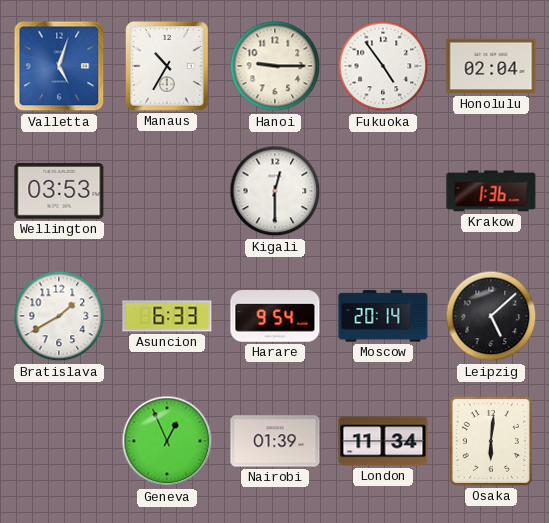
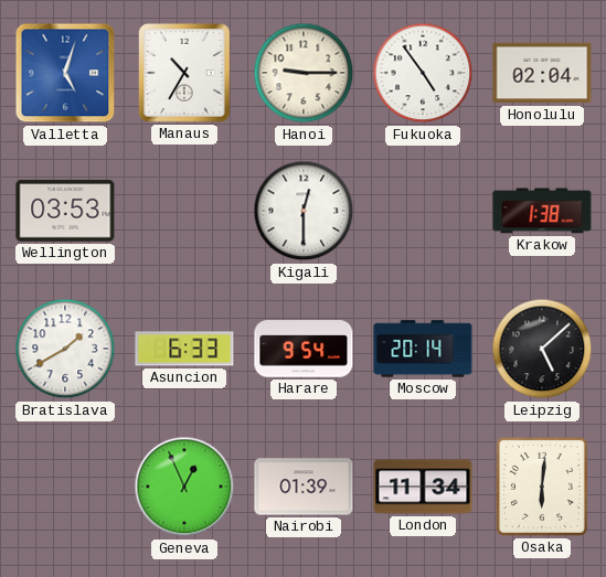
Krakow: 1:36 -> 1:38
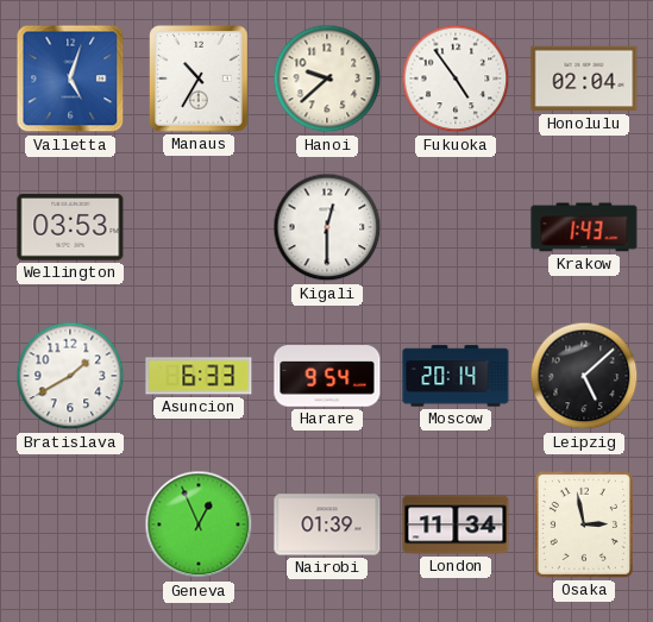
Hanoi: 9:15 -> 9:38
Krakow: 1:38 -> 1:43
Osaka: 6:01 -> 2:58
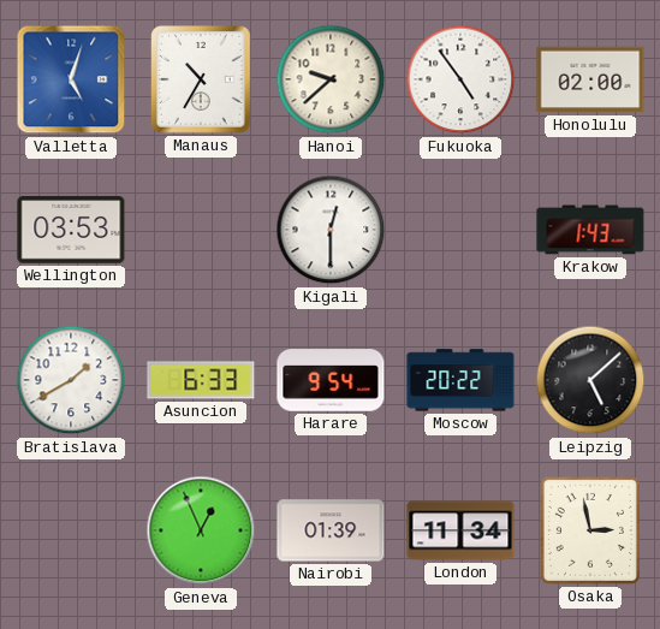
Honolulu: 02:04 -> 02:00
Moscow: 20:14 -> 20:22
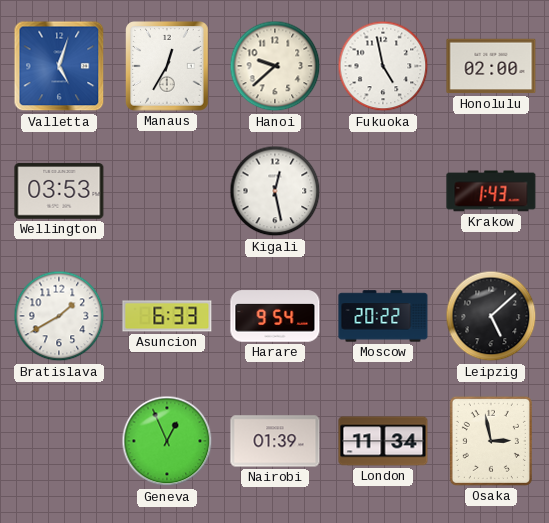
Manaus: 10:35 -> 12:35
Fukuoka: 4:54 -> 4:58
Kigali: 12:30 -> 12:28
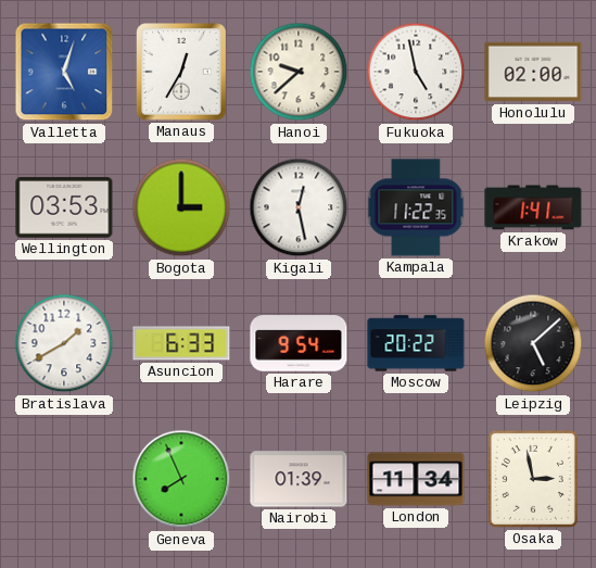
Bogota: none -> 3:00
Kampala: none -> 11:22
Krakow: 1:43 -> 1:41
Geneva: 12:56 -> 7:56
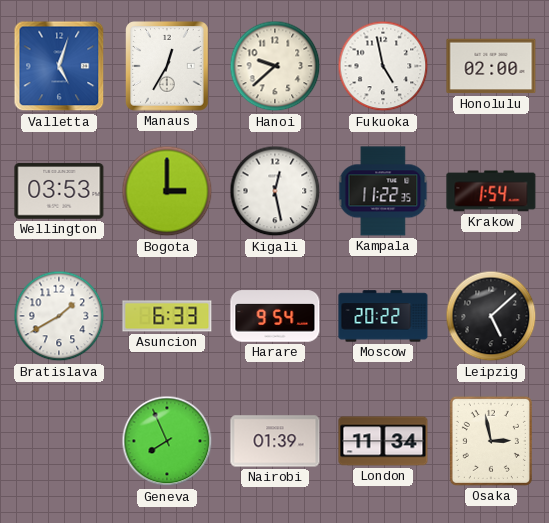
Krakow: 1:41 -> 1:54
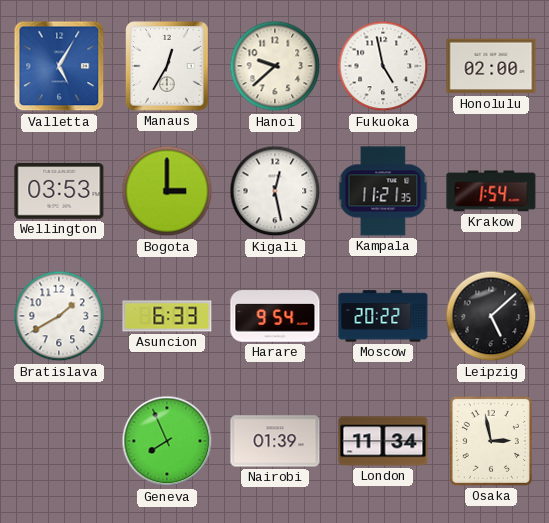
Valletta: 5:03 -> 5:05
Kampala: 11:22 -> 11:21
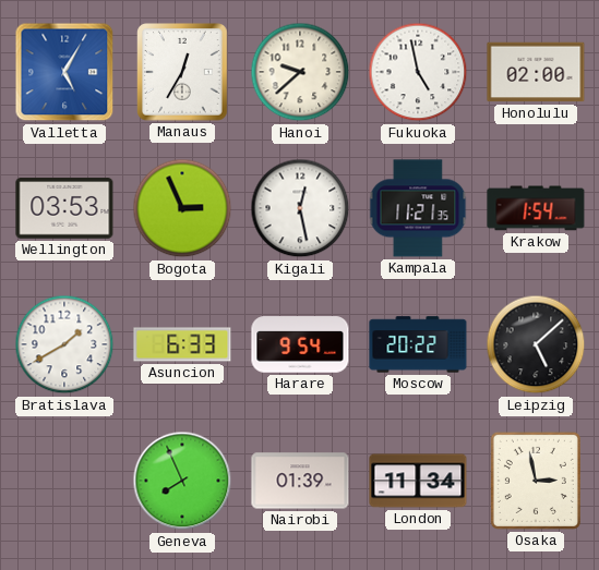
Bogota: 3:00 -> 2:56
